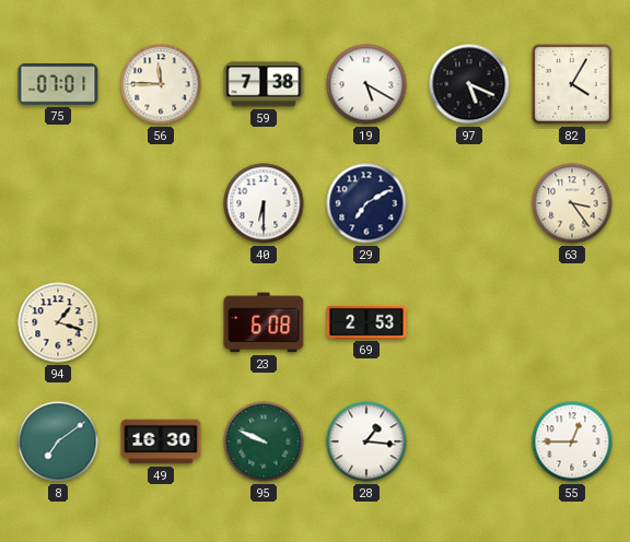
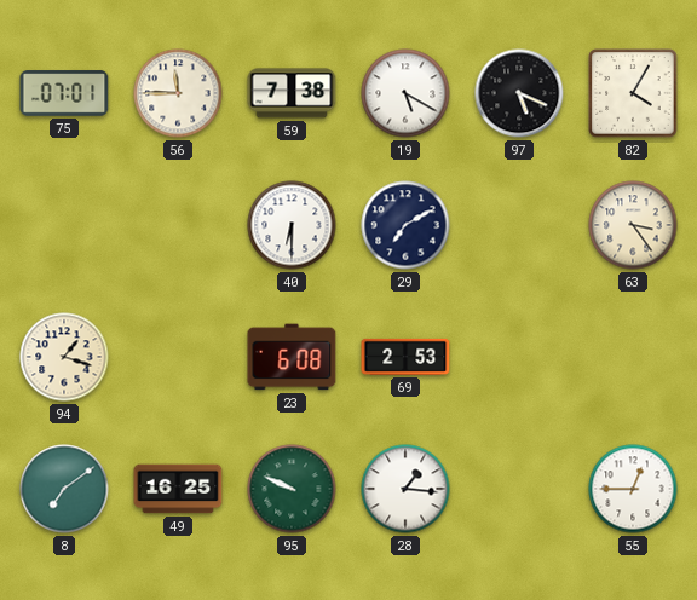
49: 16:30 -> 16:25
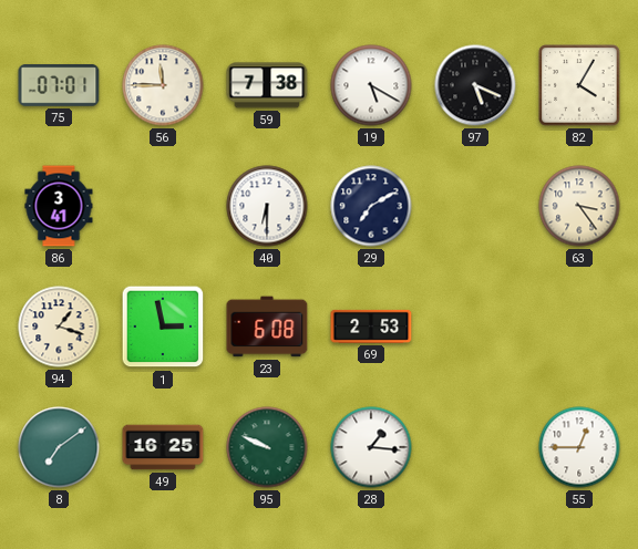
86: none -> 3:41
1: none -> 2:58
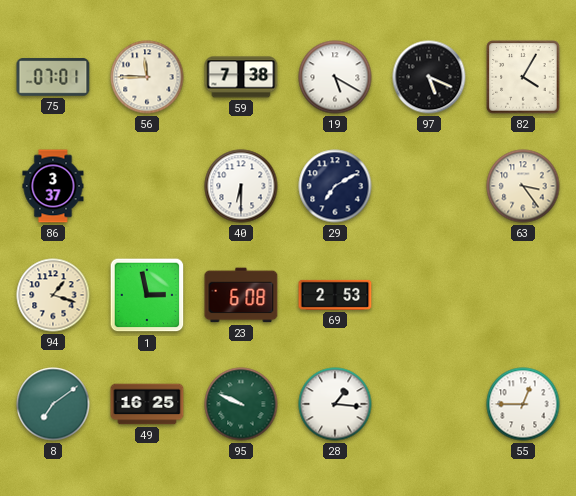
86: 3:41 -> 3:37
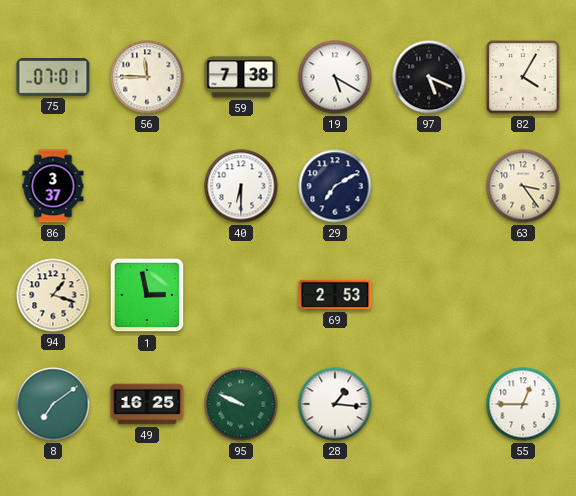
23: 6:08 -> none
